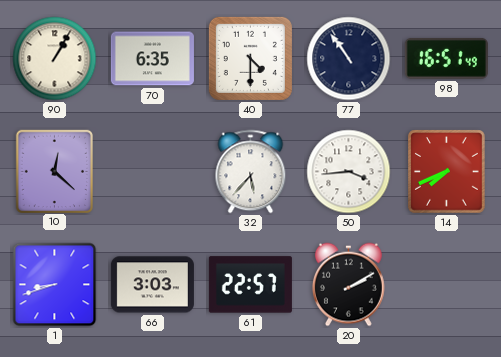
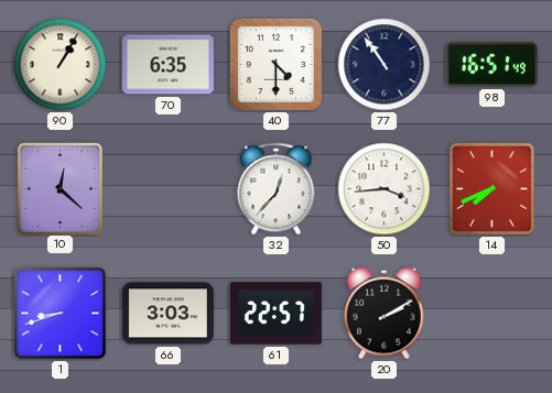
32: 5:37 -> 12:37
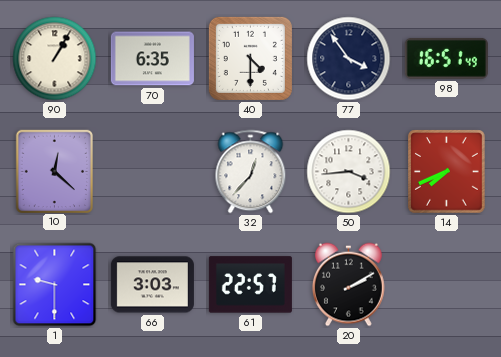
77: 10:54 -> 3:54
1: 8:42 -> 9:30
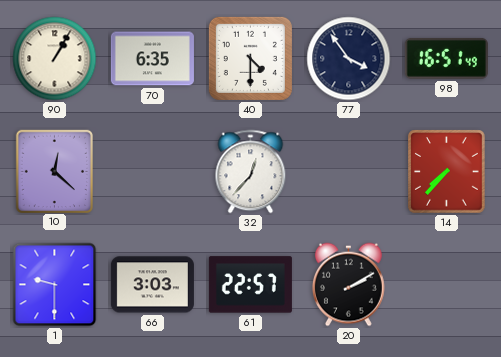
50: 3:44 -> none
14: 7:41 -> 7:37
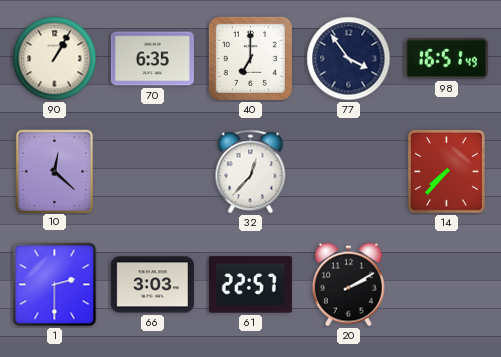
40: 4:30 -> 7:00
1: 9:30 -> 2:30
